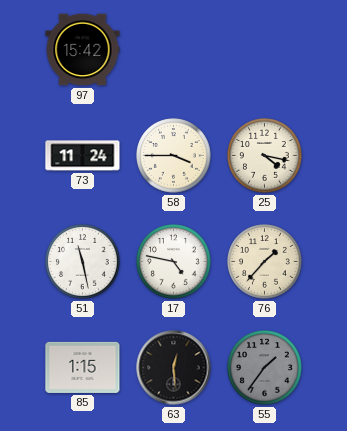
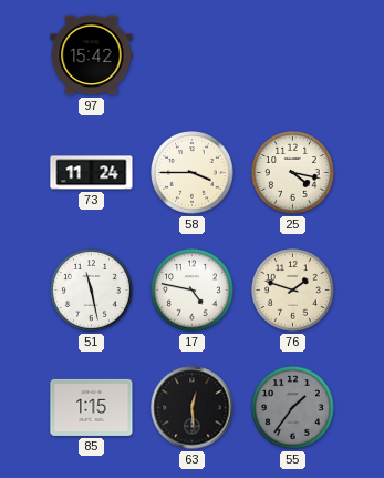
76: 1:37 -> 1:48
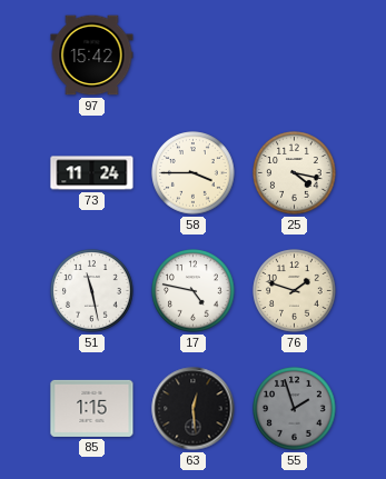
55: 1:36 -> 1:57
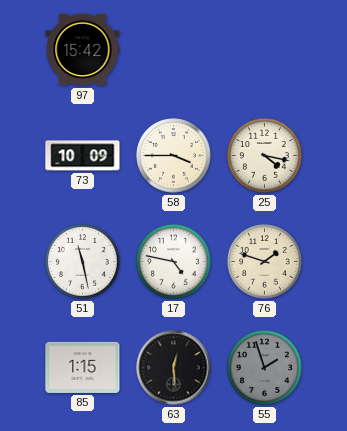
73: 11:24 -> 10:09
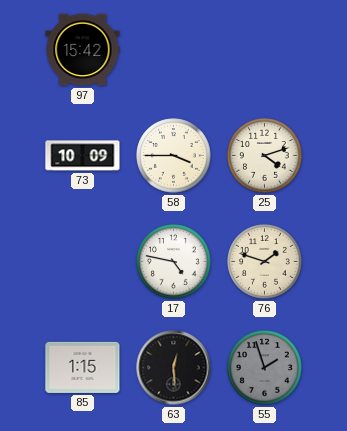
25: 4:17 -> 4:12
51: 11:28 -> none
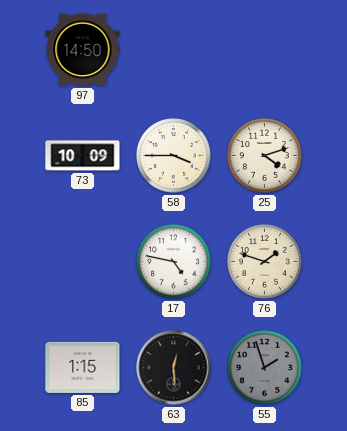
97: 15:42 -> 14:50
